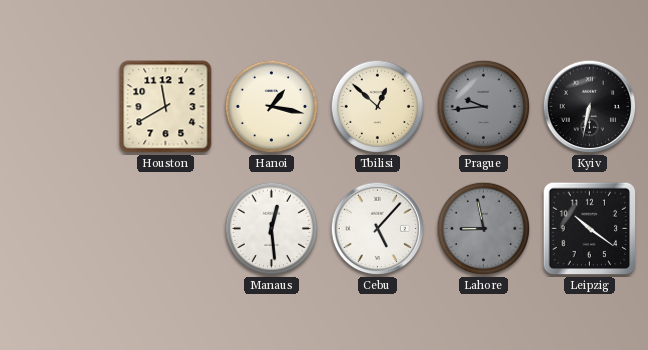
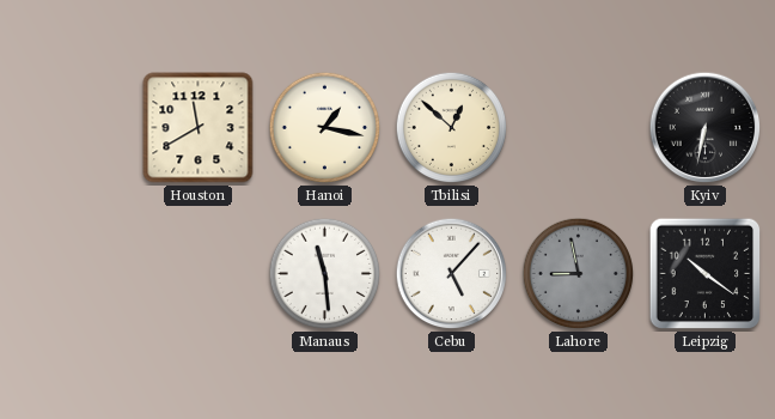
Prague: 9:44 -> none
Manaus: 12:29 -> 11:29
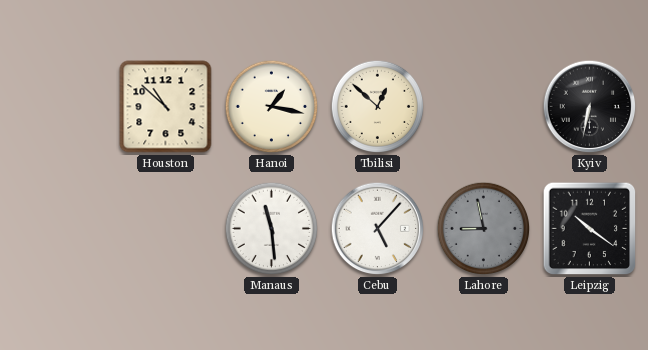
Houston: 11:40 -> 10:52
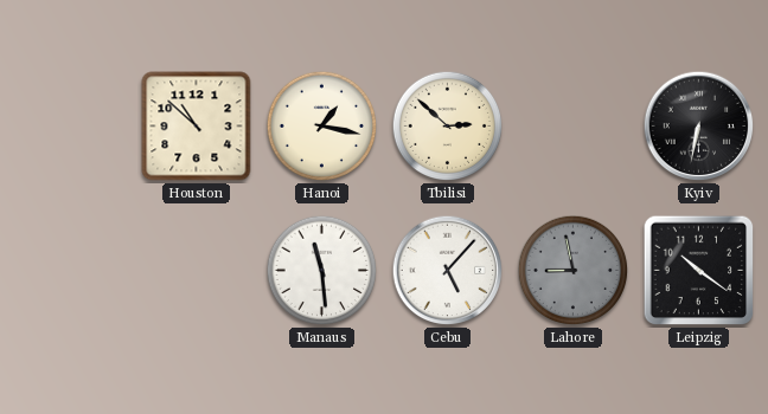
Tbilisi: 12:52 -> 2:52
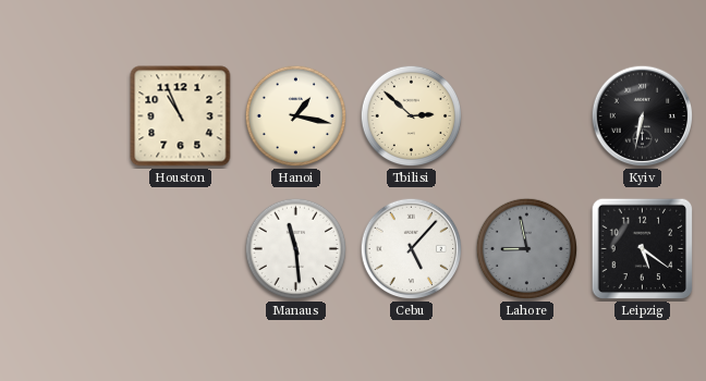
Houston: 10:52 -> 10:56
Leipzig: 10:21 -> 5:21
